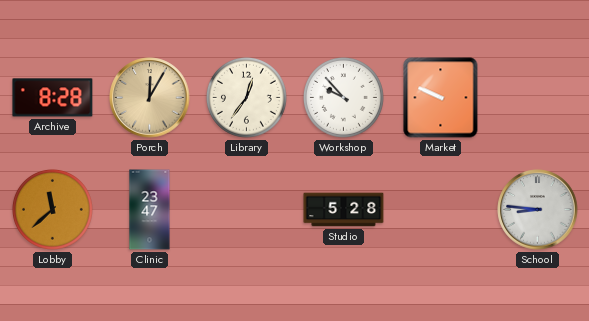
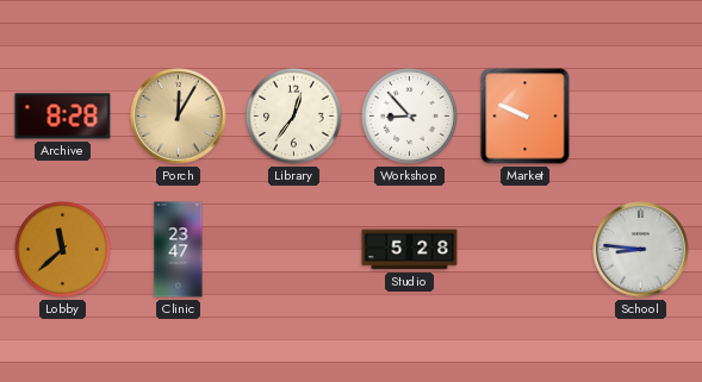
Workshop: 9:53 -> 8:53
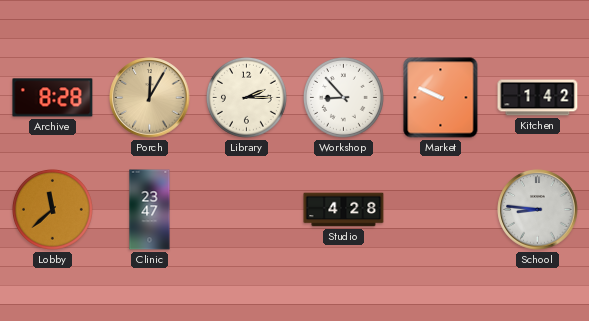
Library: 12:36 -> 2:15
Kitchen: none -> 1:42
Studio: 5:28 -> 4:28
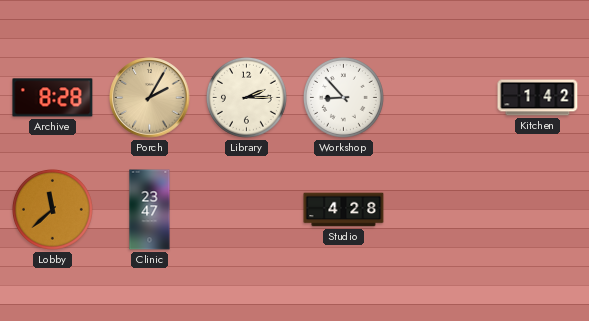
Porch: 12:05 -> 2:05
Market: 9:49 -> none
School: 8:46 -> none
